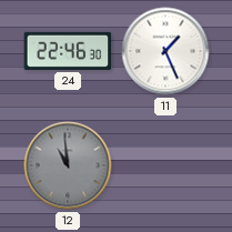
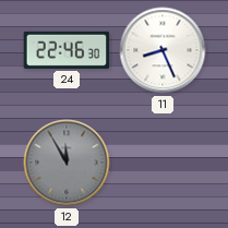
11: 1:26 -> 8:26
12: 10:59 -> 11:55
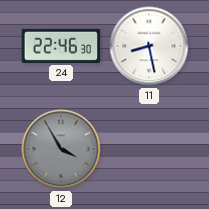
11: 8:26 -> 8:28
12: 11:55 -> 3:55
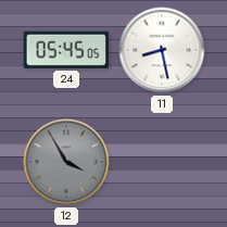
24: 22:46 -> 05:45
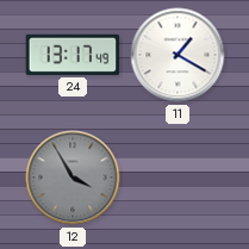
24: 05:45 -> 13:17
11: 8:28 -> 1:20
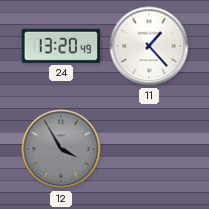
24: 13:17 -> 13:20
11: 1:20 -> 1:23
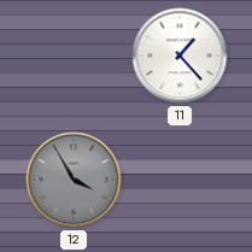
24: 13:20 -> none
